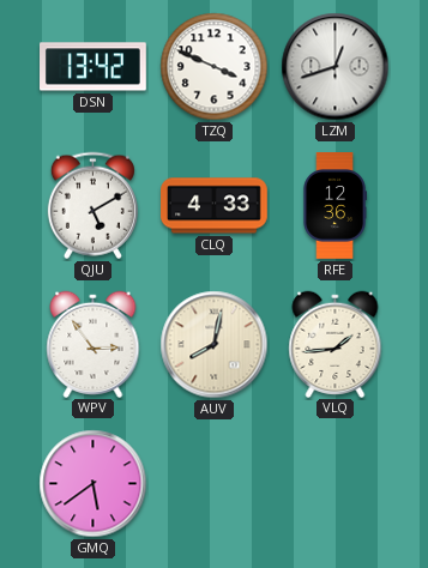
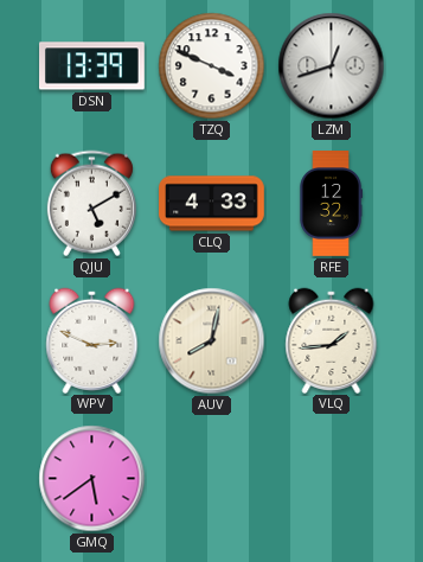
DSN: 13:42 -> 13:39
RFE: 12:36 -> 12:32
WPV: 2:54 -> 2:49
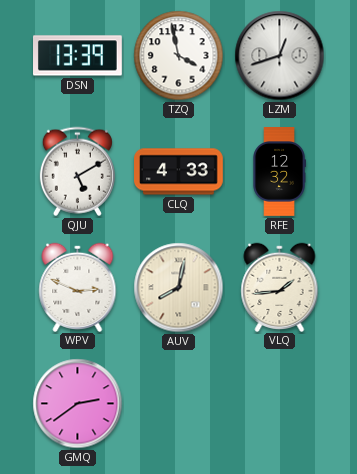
TZQ: 3:49 -> 3:58
GMQ: 5:39 -> 2:39
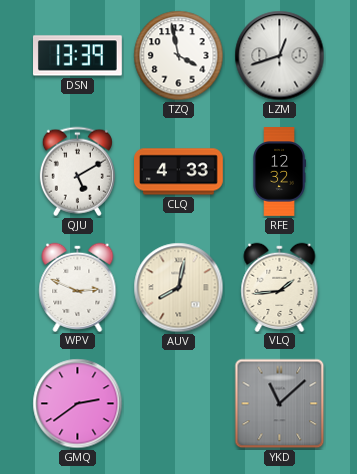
YKD: none -> 11:08
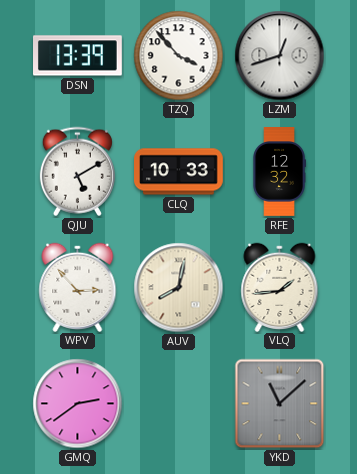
TZQ: 3:58 -> 3:53
CLQ: 4:33 -> 10:33
WPV: 2:49 -> 2:53
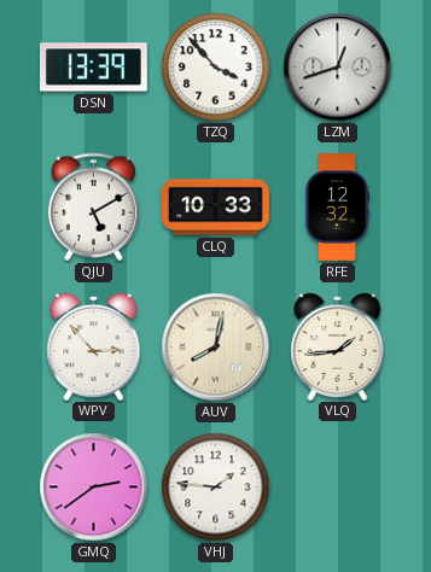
VHJ: none -> 1:46
YKD: 11:08 -> none
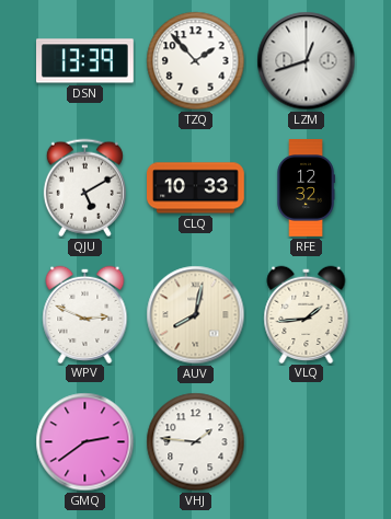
TZQ: 3:53 -> 1:53
WPV: 2:53 -> 2:49
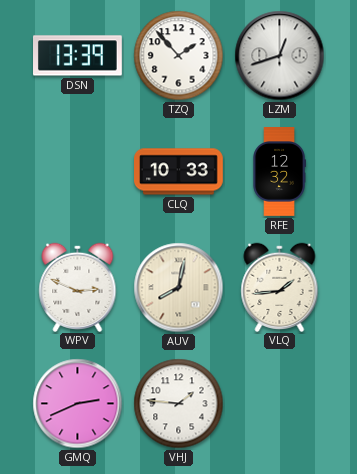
QJU: 5:10 -> none
GMQ: 2:39 -> 2:41
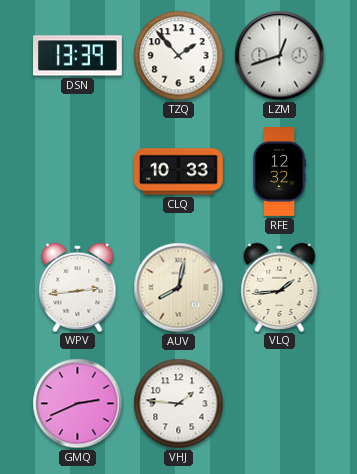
WPV: 2:49 -> 2:44
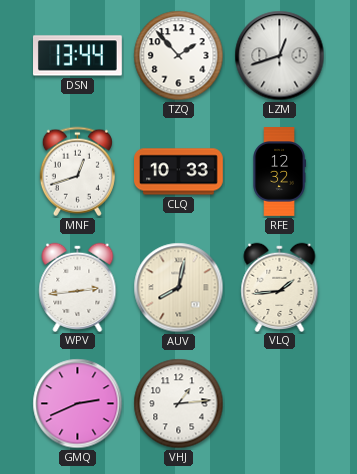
DSN: 13:39 -> 13:44
MNF: none -> 12:42
VHJ: 1:46 -> 1:14
